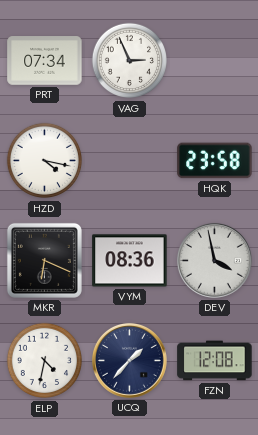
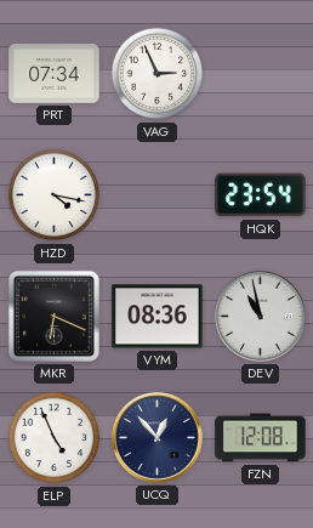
HQK: 23:58 -> 23:54
DEV: 3:58 -> 10:58
ELP: 4:32 -> 4:56
UCQ: 1:37 -> 12:53
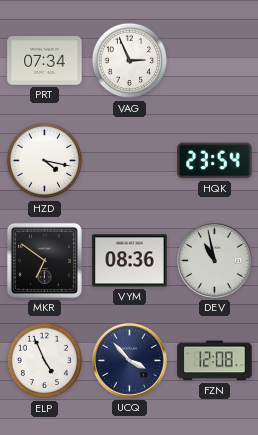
MKR: 6:19 -> 6:51
UCQ: 12:53 -> 3:53
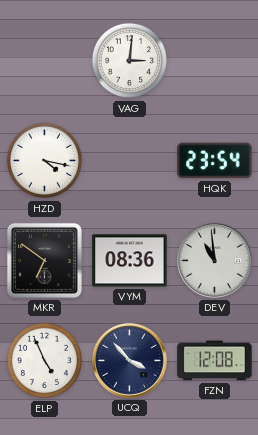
PRT: 07:34 -> none
VAG: 2:56 -> 3:01
DEV: 10:58 -> 10:59
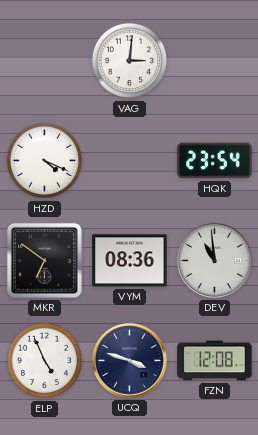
HZD: 4:17 -> 4:19
UCQ: 3:53 -> 3:48
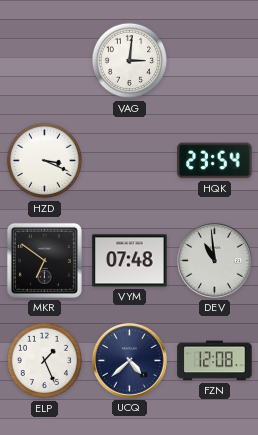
HZD: 4:19 -> 3:19
VYM: 08:36 -> 07:48
ELP: 4:56 -> 1:26
UCQ: 3:48 -> 4:38
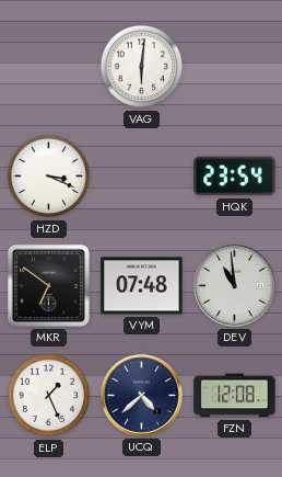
VAG: 3:01 -> 6:01
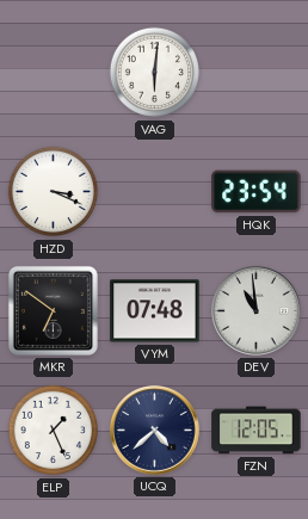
FZN: 12:08 -> 12:05
